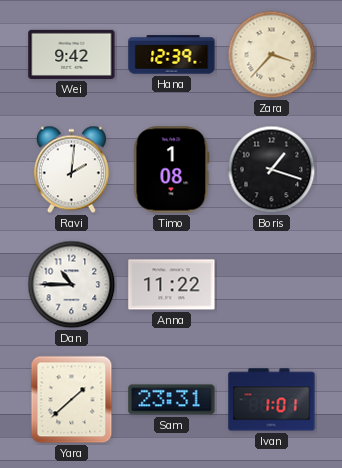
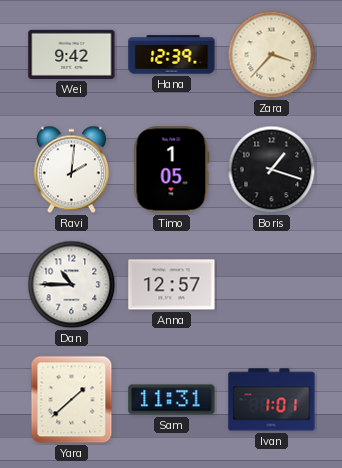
Timo: 1:08 -> 1:05
Anna: 11:22 -> 12:57
Sam: 23:31 -> 11:31
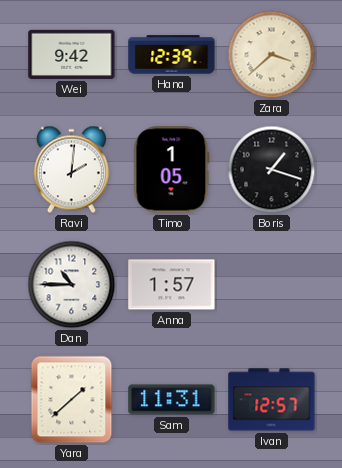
Zara: 3:37 -> 3:38
Anna: 12:57 -> 1:57
Ivan: 1:01 -> 12:57
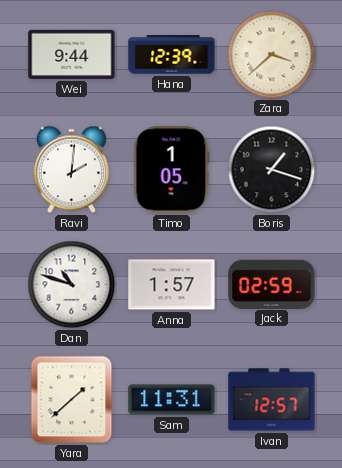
Wei: 9:42 -> 9:44
Dan: 10:45 -> 10:48
Jack: none -> 02:59
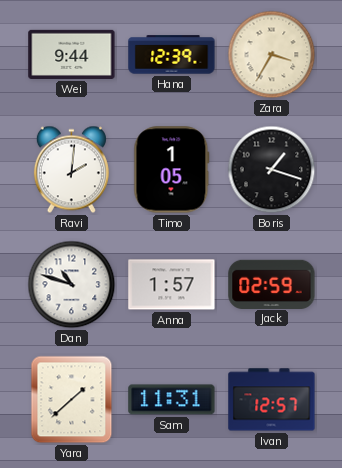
Zara: 3:38 -> 3:35
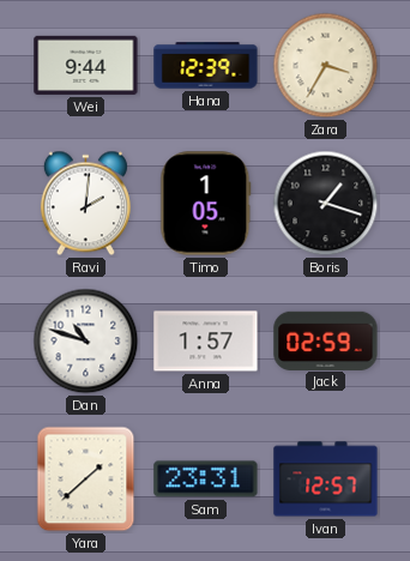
Sam: 11:31 -> 23:31
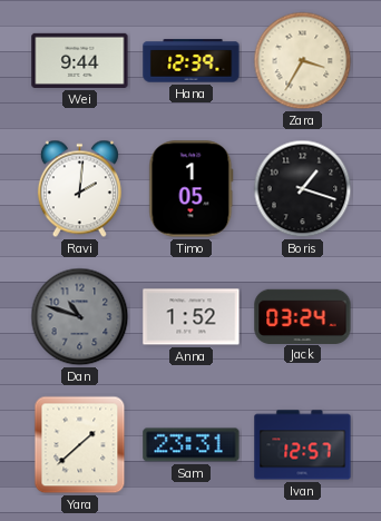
Dan dial: white -> grey
Anna: 1:57 -> 1:52
Jack: 02:59 -> 03:24
